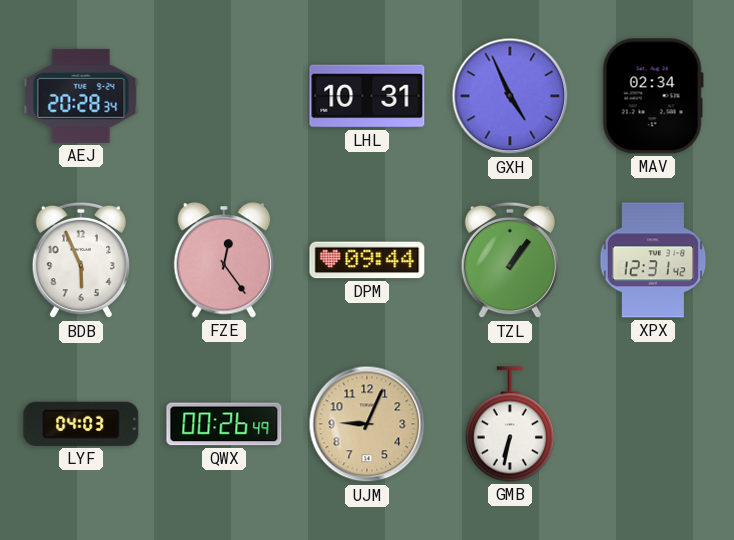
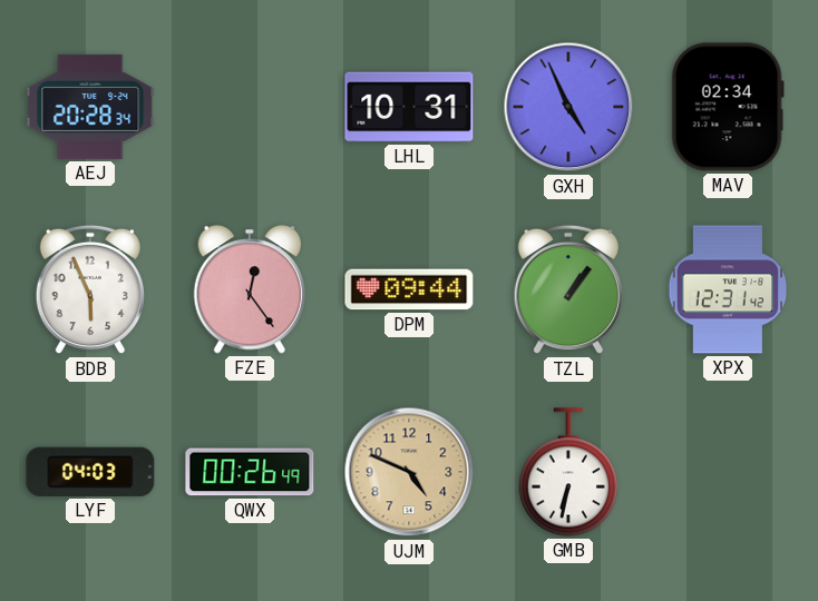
UJM: 9:04 -> 4:49
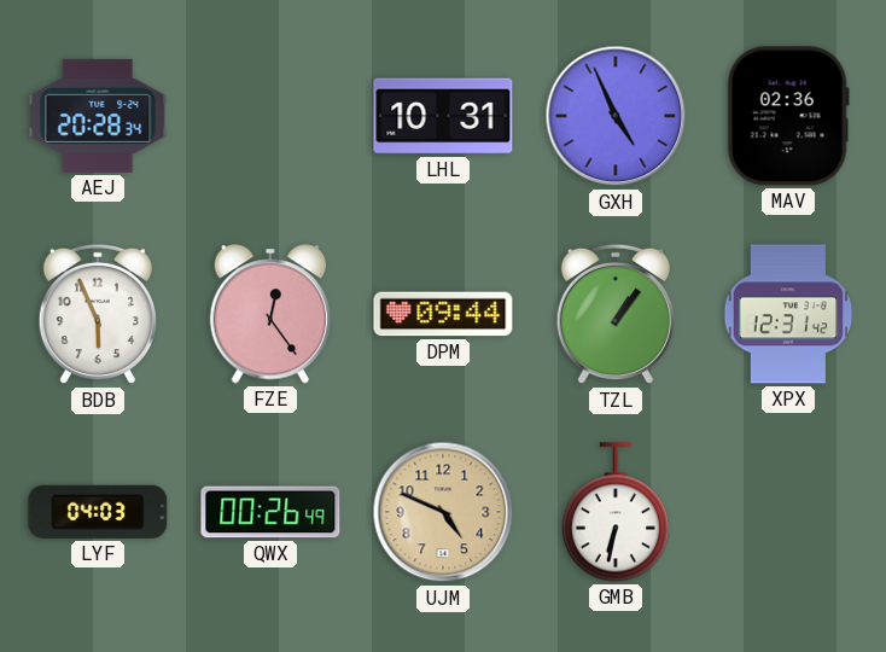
MAV: 02:34 -> 02:36
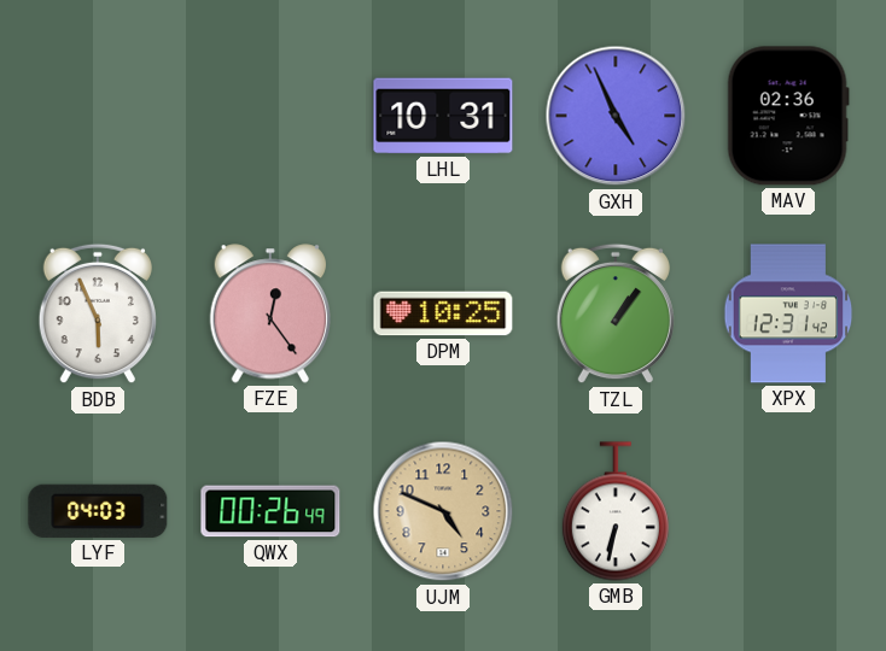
AEJ: 20:28 -> none
DPM: 09:44 -> 10:25
